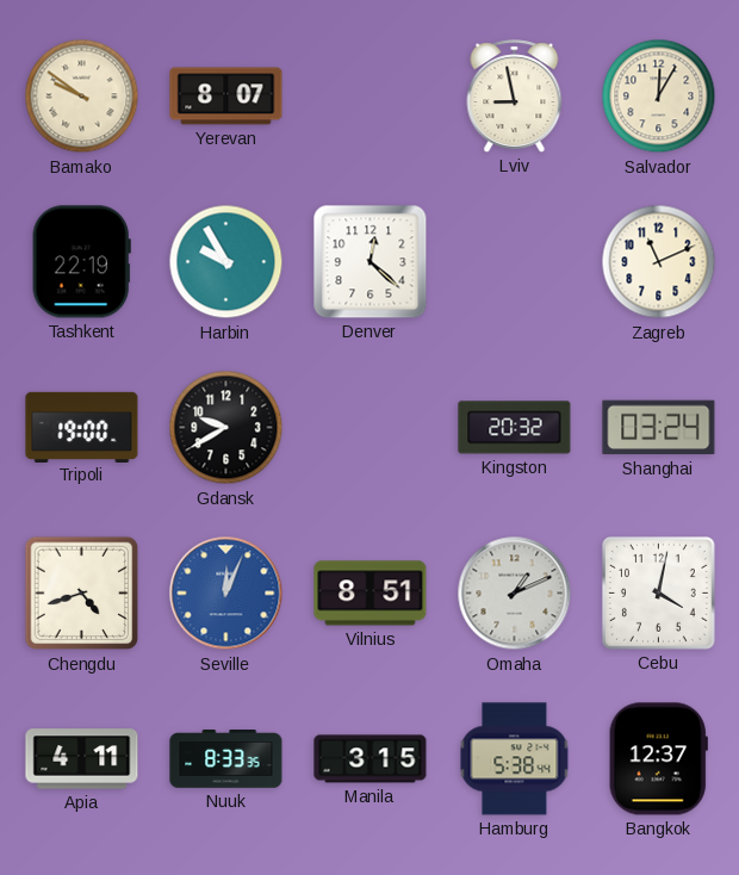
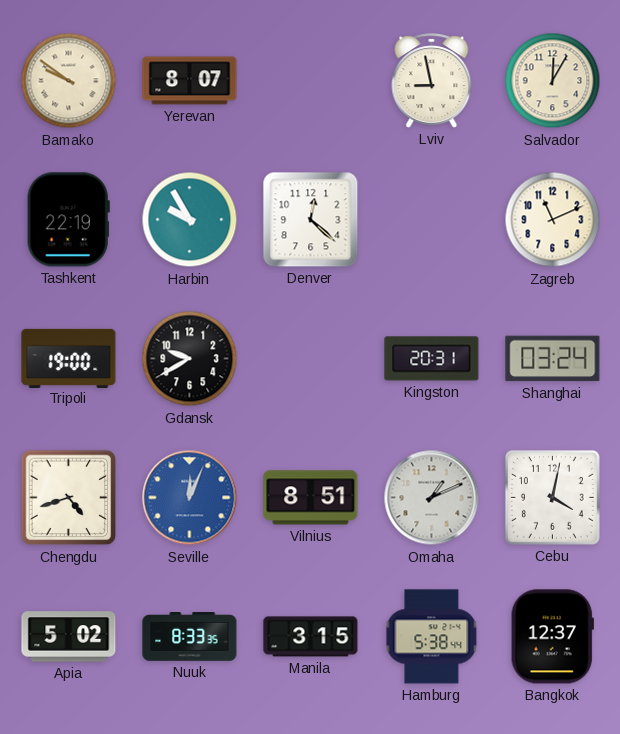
Kingston: 20:32 -> 20:31
Apia: 4:11 -> 5:02
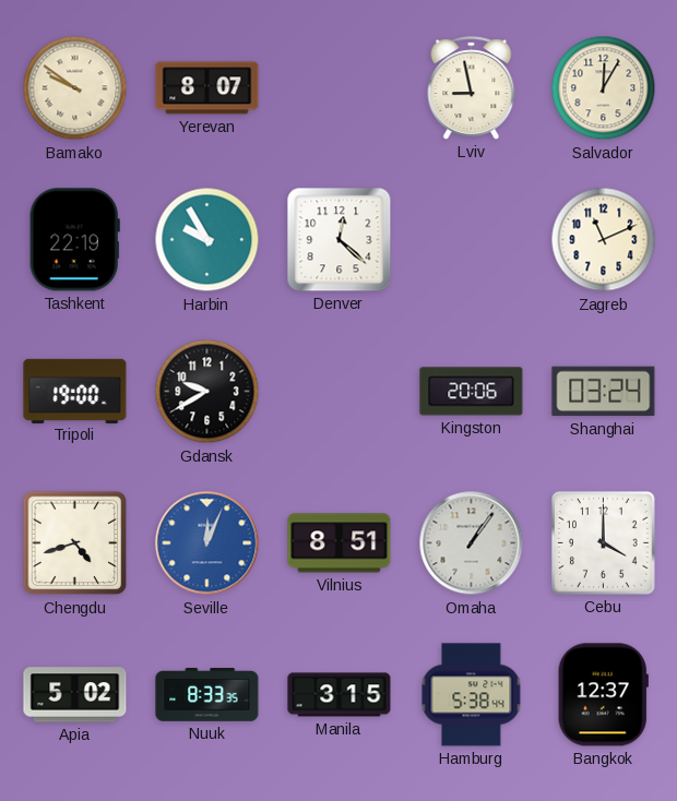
Kingston: 20:31 -> 20:06
Omaha: 1:11 -> 1:06
Cebu: 4:02 -> 4:00
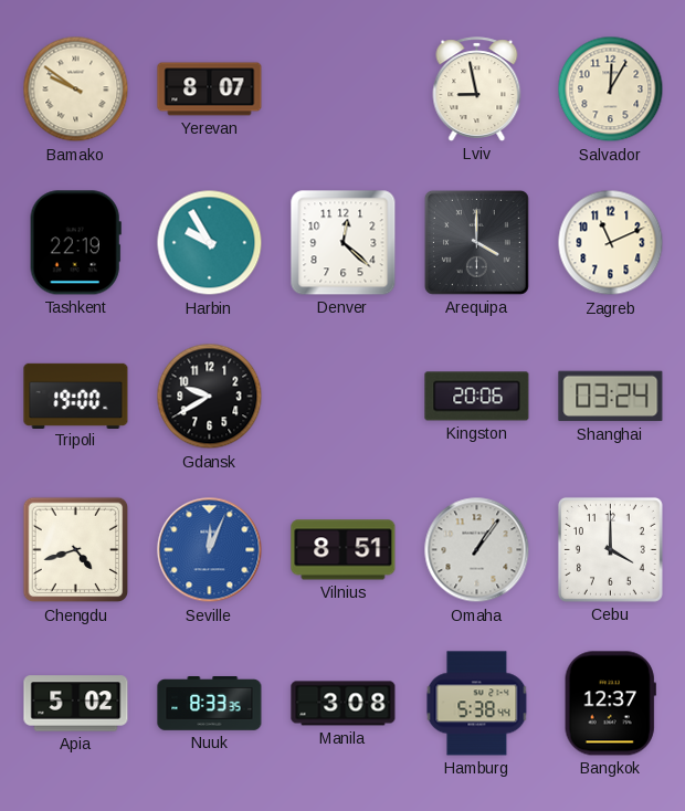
Arequipa: none -> 4:00
Manila: 3:15 -> 3:08
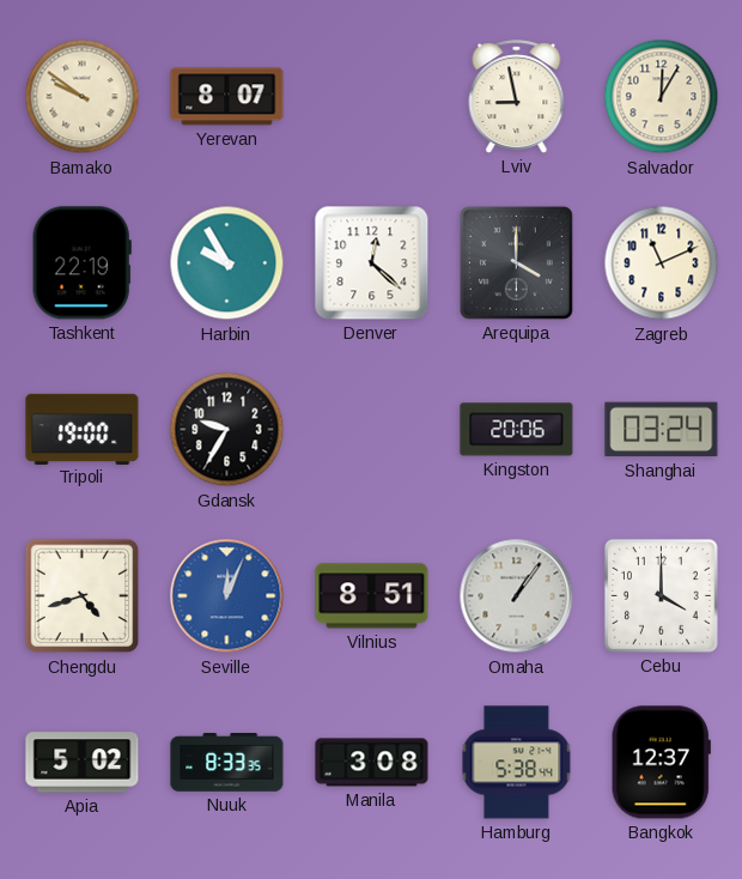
Gdansk: 9:40 -> 9:35
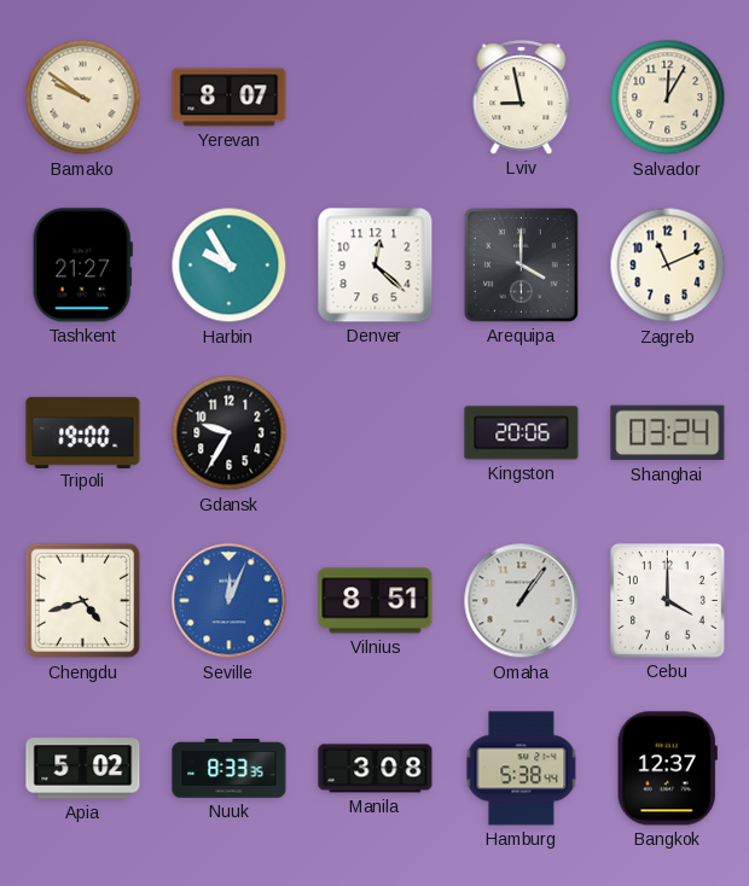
Tashkent: 22:19 -> 21:27
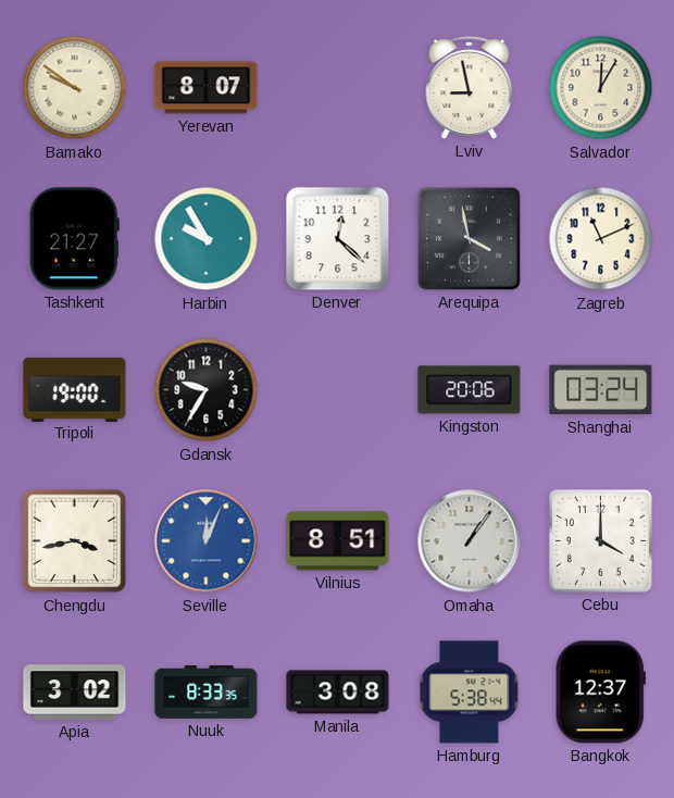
Arequipa: 4:00 -> 3:58
Chengdu: 4:42 -> 3:43
Apia: 5:02 -> 3:02
